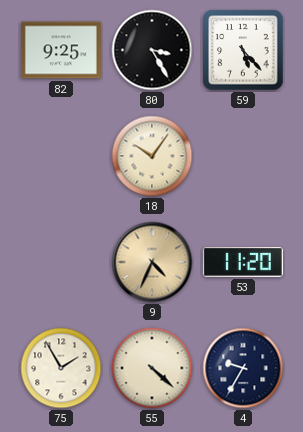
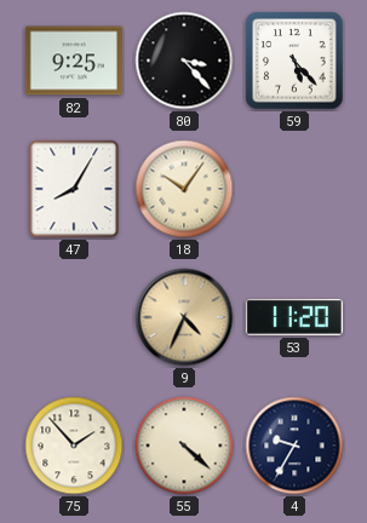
80: 3:25 -> 3:23
47: none -> 8:05
75: 1:55 -> 1:53
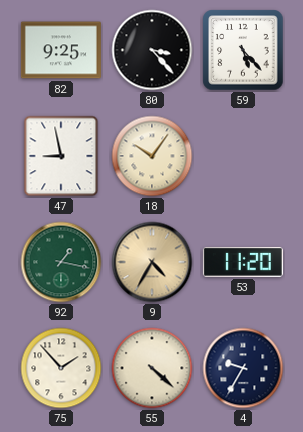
47: 8:05 -> 8:58
92: none -> 1:17
9: 4:34 -> 4:35
